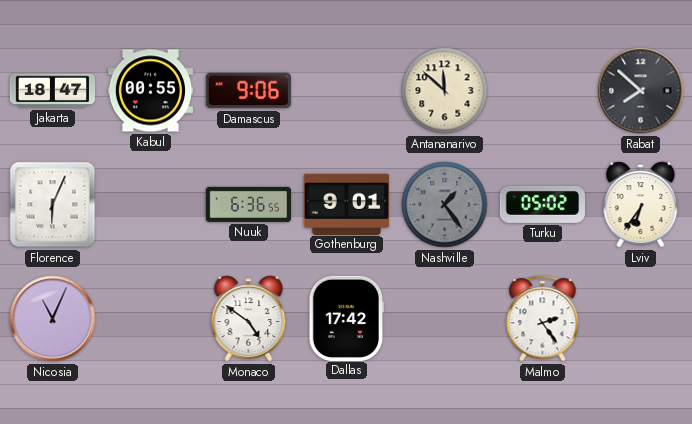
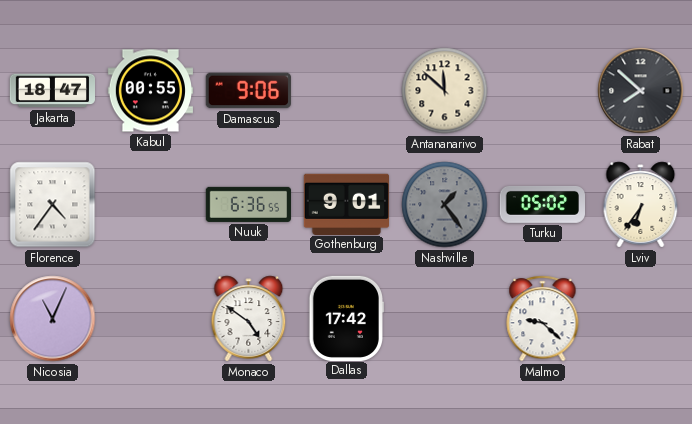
Florence: 6:04 -> 4:36
Malmo: 2:24 -> 9:22
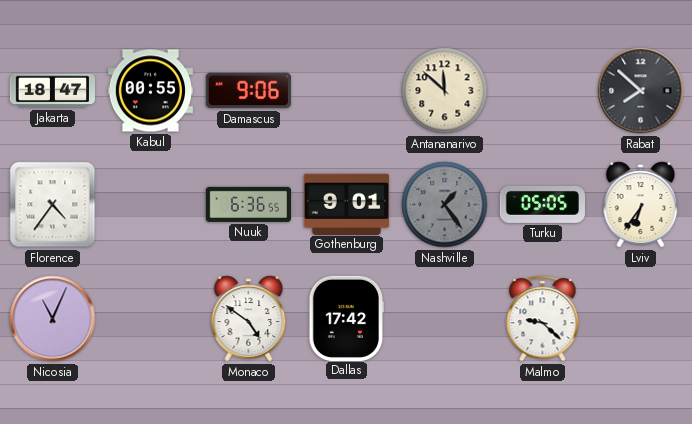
Turku: 05:02 -> 05:05
